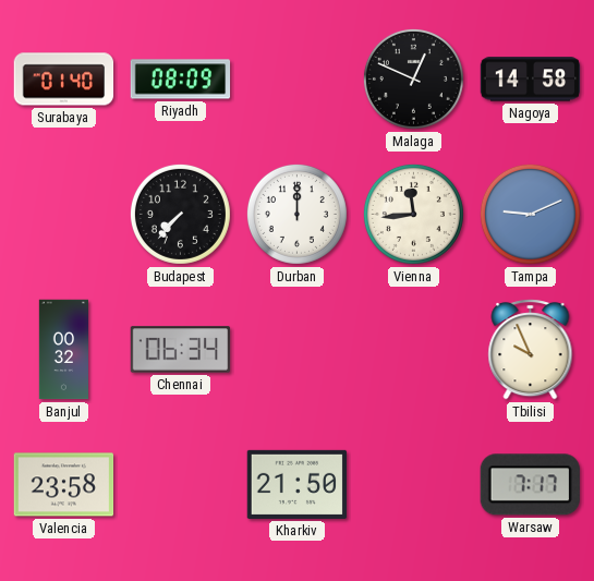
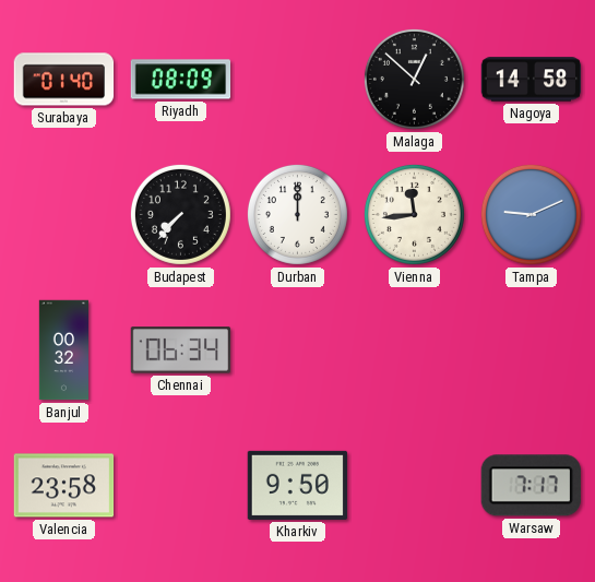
Malaga: 12:49 -> 12:52
Tbilisi: 9:56 -> none
Kharkiv: 21:50 -> 9:50
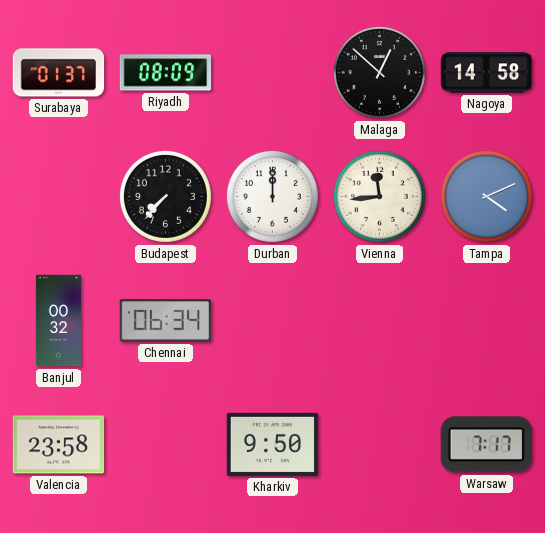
Surabaya: 01:40 -> 01:37
Tampa: 9:11 -> 4:11
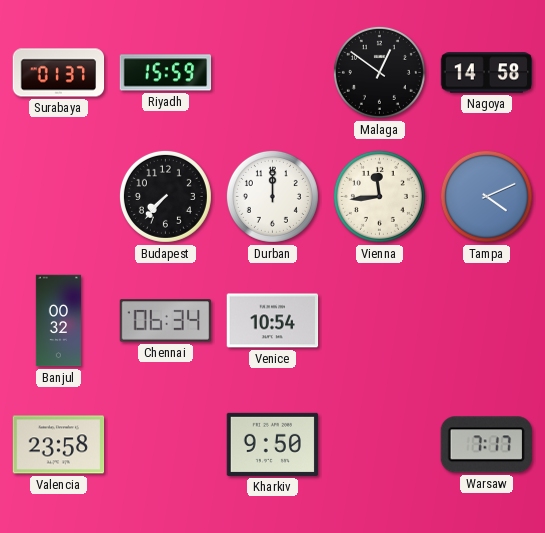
Riyadh: 08:09 -> 15:59
Malaga: 12:52 -> 12:51
Venice: none -> 10:54
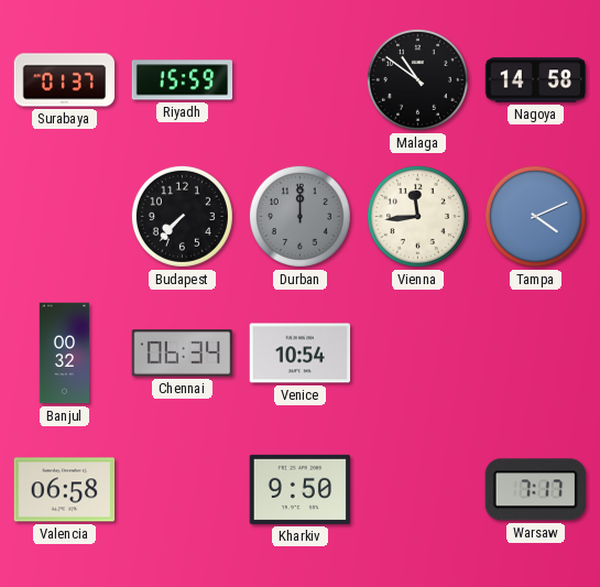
Malaga: 12:51 -> 10:51
Durban dial: white -> grey
Valencia: 23:58 -> 06:58
